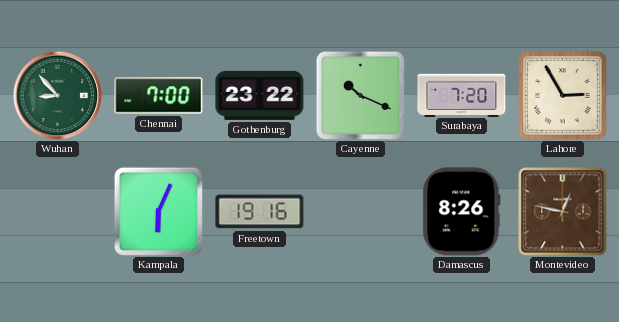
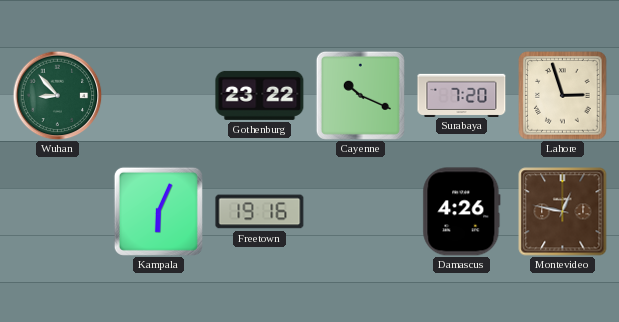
Chennai: 7:00 -> none
Lahore: 2:55 -> 2:57
Damascus: 8:26 -> 4:26
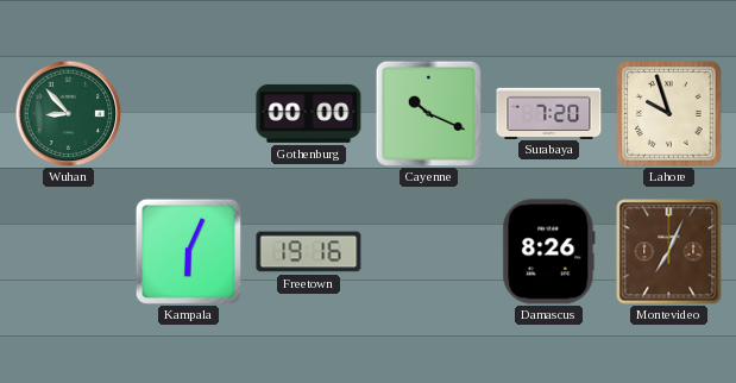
Gothenburg: 23:22 -> 00:00
Lahore: 2:57 -> 9:57
Damascus: 4:26 -> 8:26
Montevideo: 12:47 -> 7:04
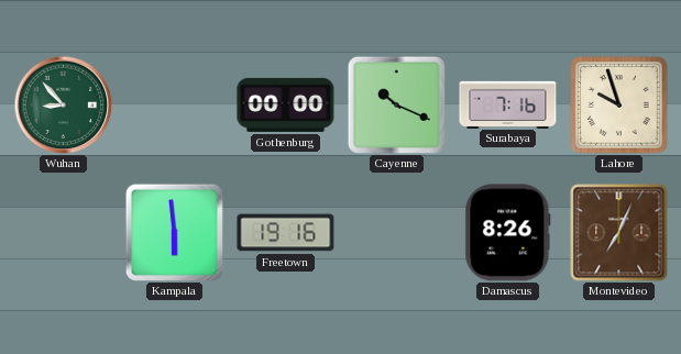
Surabaya: 7:20 -> 7:16
Kampala: 6:04 -> 5:59
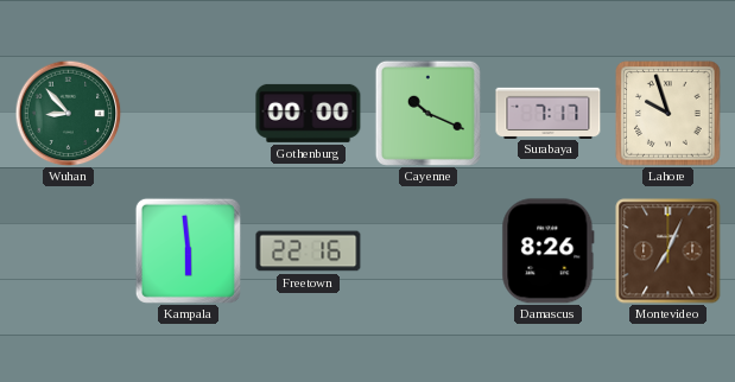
Surabaya: 7:16 -> 7:17
Freetown: 19:16 -> 22:16
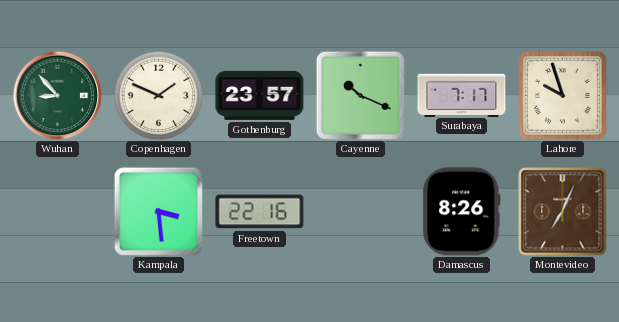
Copenhagen: none -> 1:49
Gothenburg: 00:00 -> 23:57
Kampala: 5:59 -> 3:29
